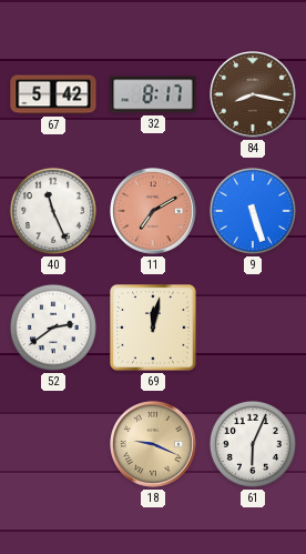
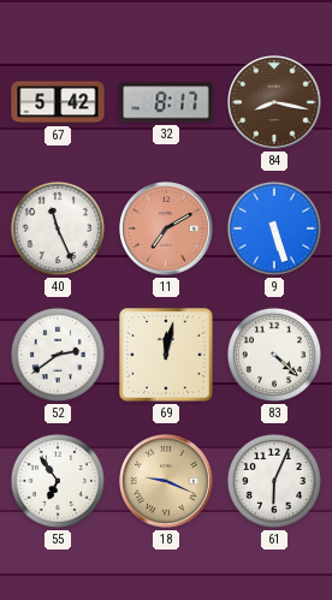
83: none -> 4:22
55: none -> 6:54
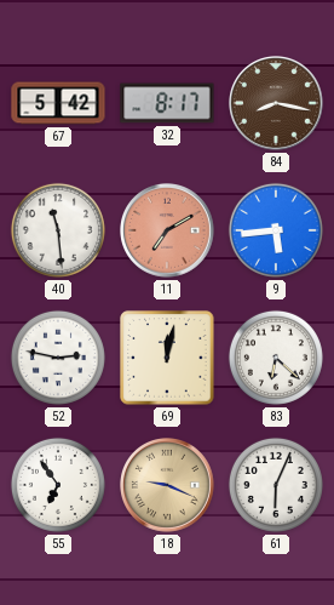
40: 11:26 -> 11:29
9: 5:27 -> 5:44
52: 2:39 -> 2:47
83: 4:22 -> 6:22
